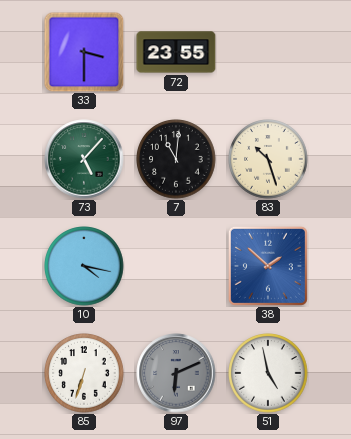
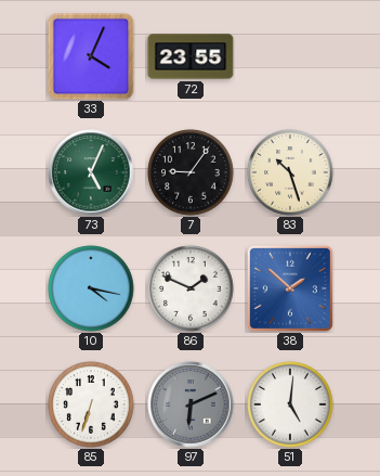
33: 3:30 -> 4:04
73: 5:07 -> 5:04
7: 11:01 -> 9:06
86: none -> 1:49
51: 4:58 -> 5:01
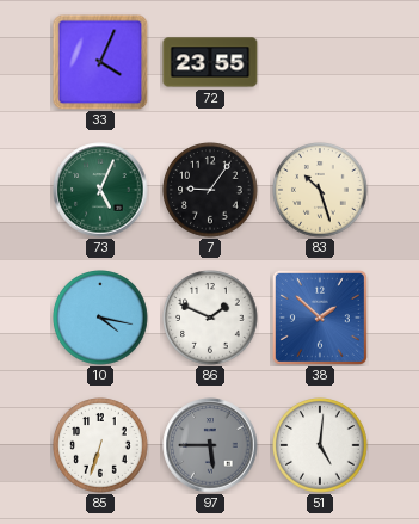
97: 6:11 -> 5:45
